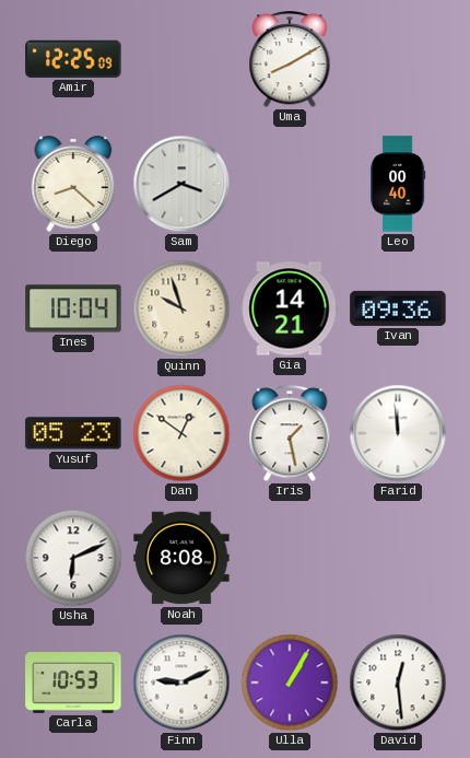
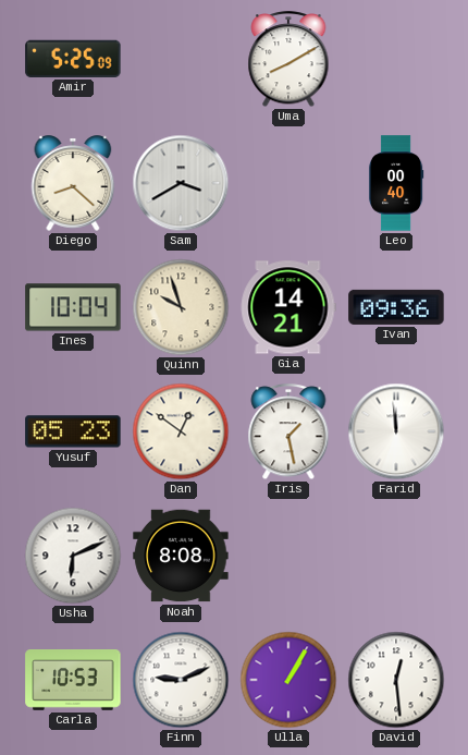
Amir: 12:25 -> 5:25
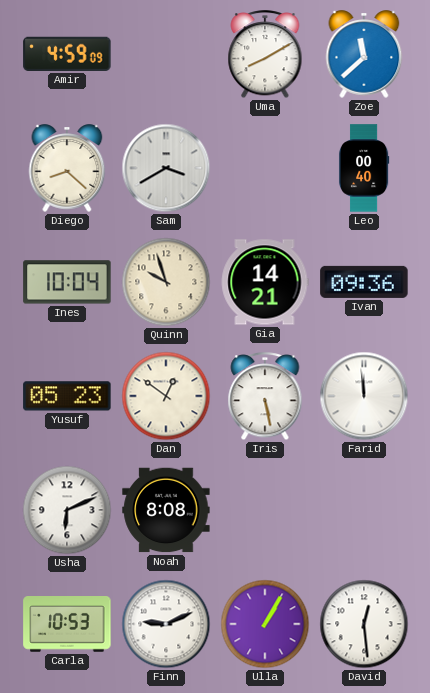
Amir: 5:25 -> 4:59
Zoe: none -> 11:38
Iris: 1:28 -> 5:28
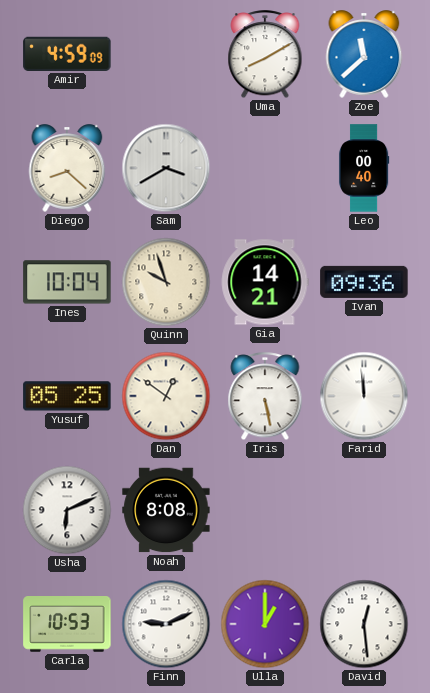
Yusuf: 05:23 -> 05:25
Ulla: 1:05 -> 1:00
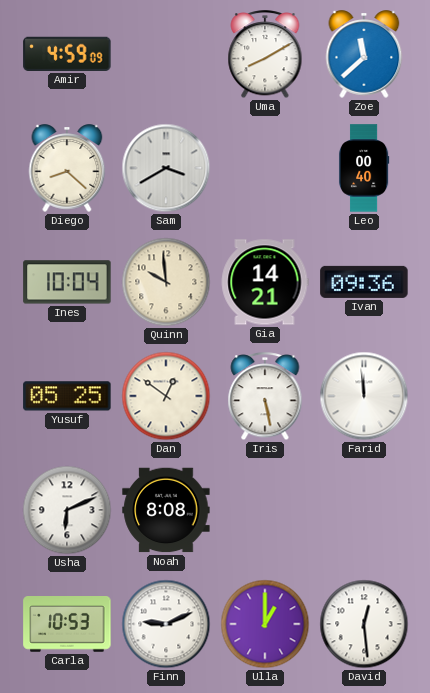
Quinn: 9:57 -> 9:59
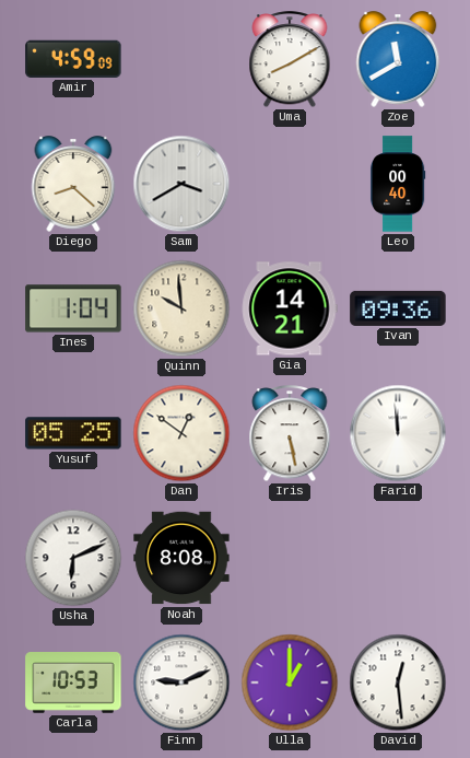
Zoe: 11:38 -> 11:40
Ines: 10:04 -> 1:04
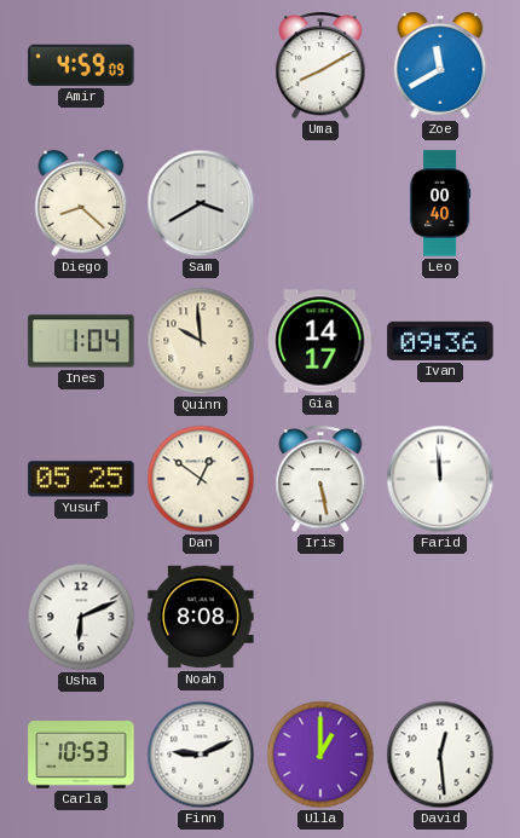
Gia: 14:21 -> 14:17
